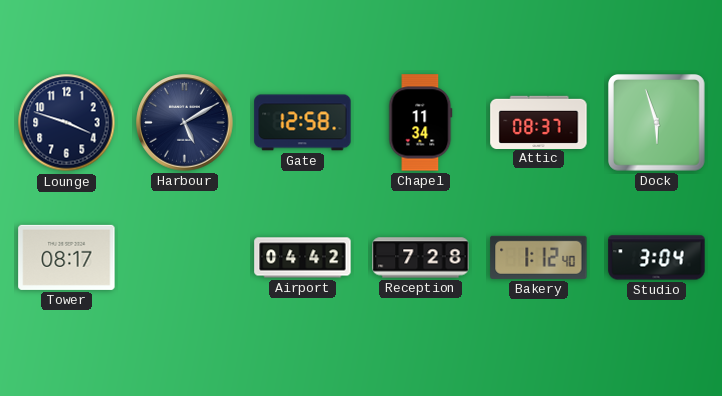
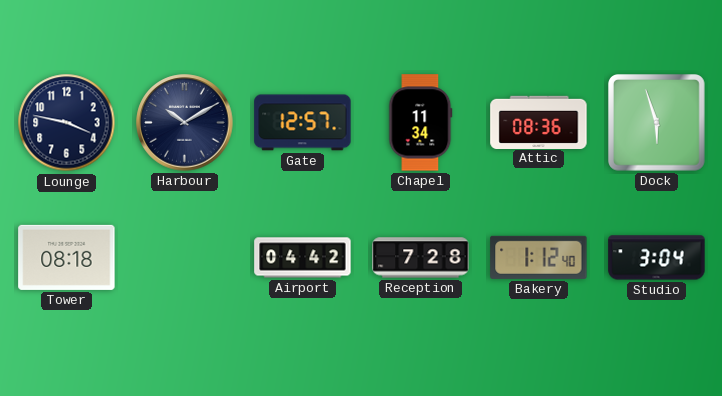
Lounge: 3:48 -> 3:47
Harbour: 5:10 -> 10:10
Gate: 12:58 -> 12:57
Attic: 08:37 -> 08:36
Tower: 08:17 -> 08:18
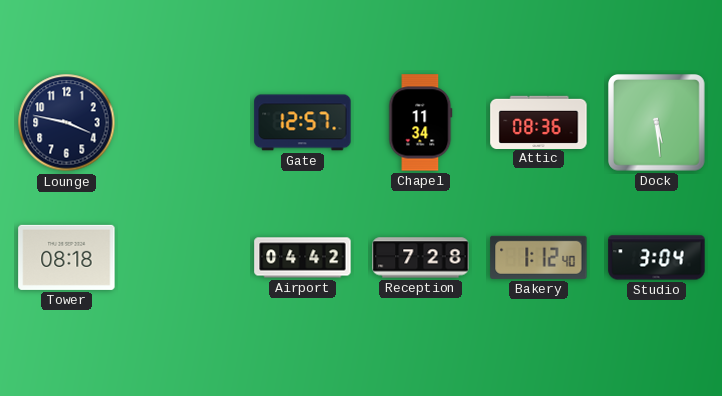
Harbour: 10:10 -> none
Dock: 5:57 -> 5:29
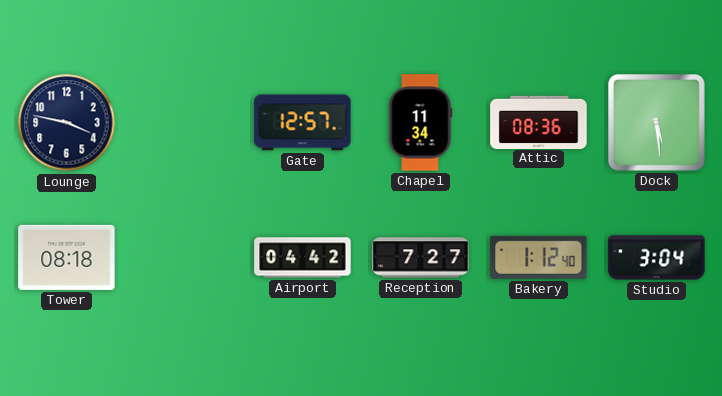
Reception: 7:28 -> 7:27
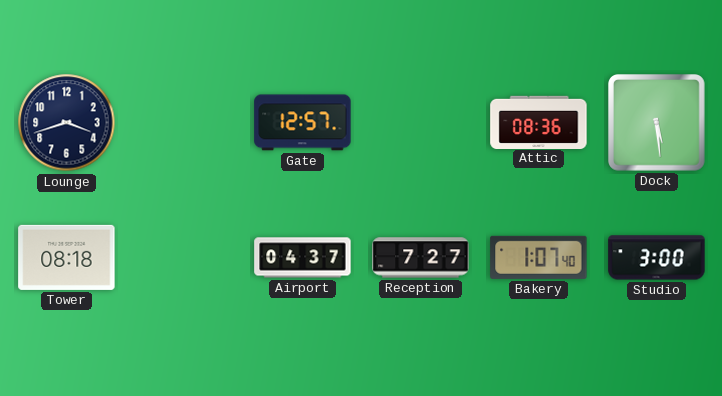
Lounge: 3:47 -> 3:42
Chapel: 11:34 -> none
Airport: 04:42 -> 04:37
Bakery: 1:12 -> 1:07
Studio: 3:04 -> 3:00
